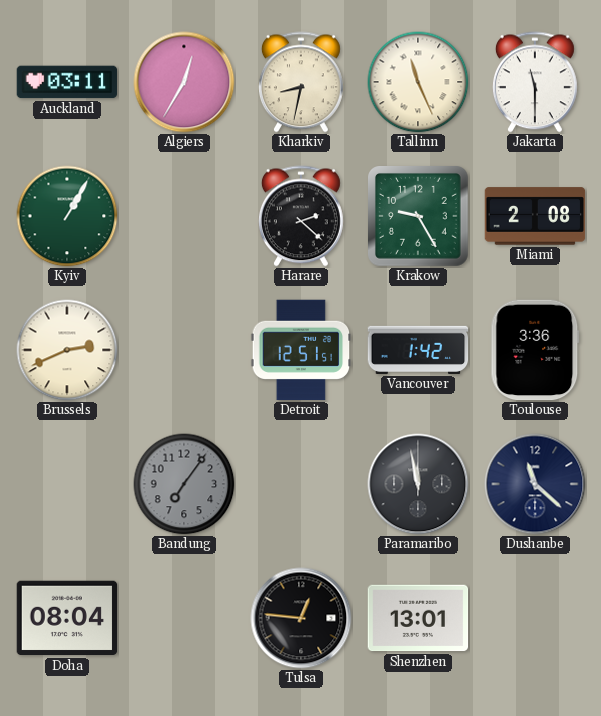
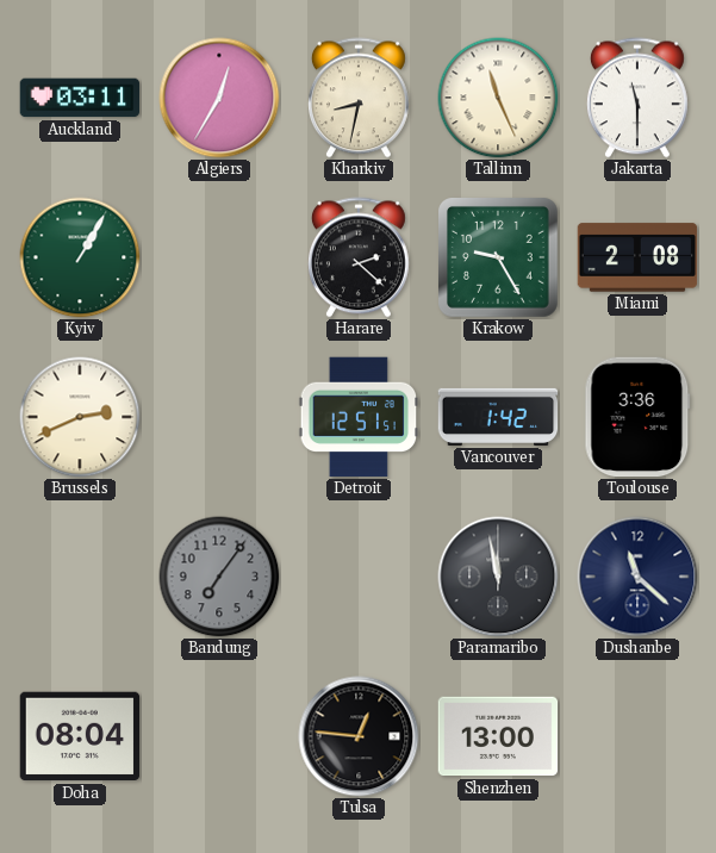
Shenzhen: 13:01 -> 13:00
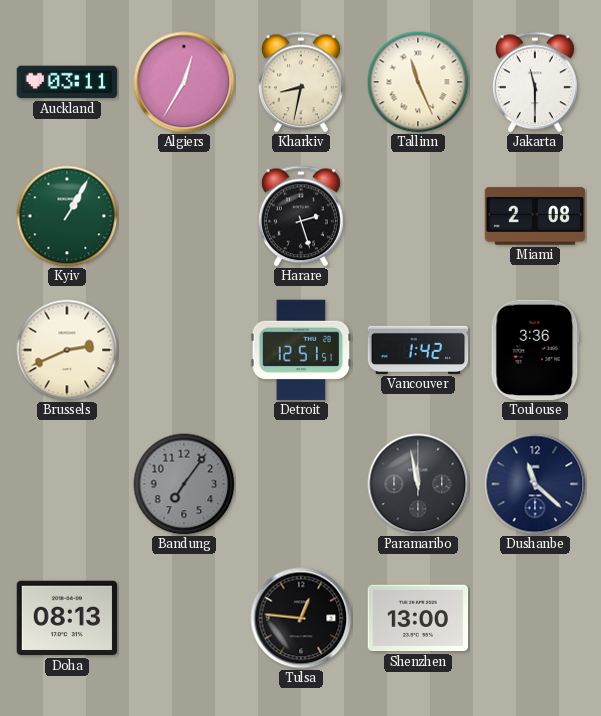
Harare: 2:22 -> 2:27
Krakow: 9:25 -> none
Doha: 08:04 -> 08:13
